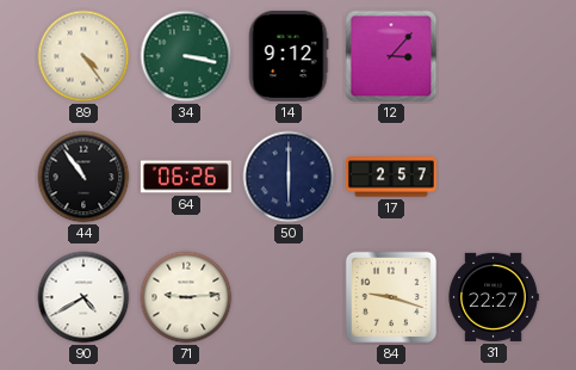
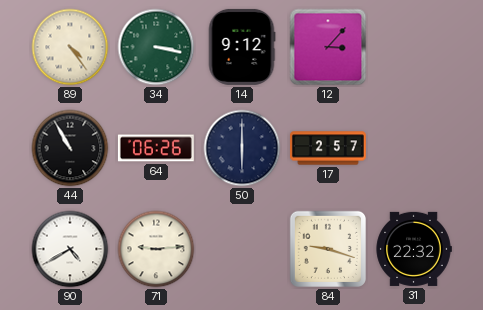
44: 10:54 -> 10:55
31: 22:27 -> 22:32
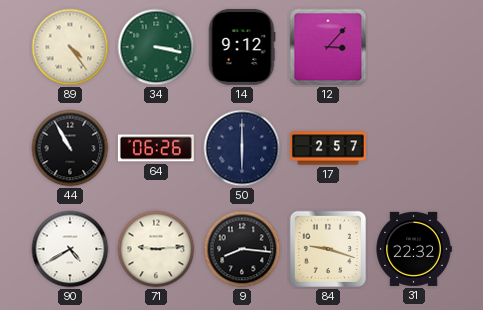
9: none -> 8:16
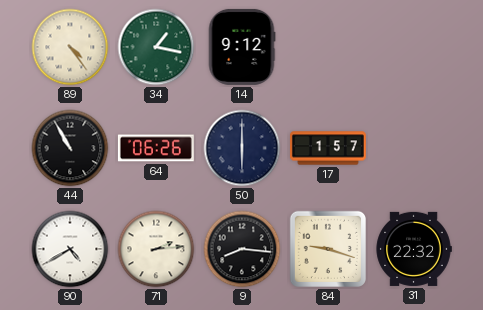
34: 3:17 -> 1:17
12: 3:07 -> none
17: 2:57 -> 1:57
71: 9:14 -> 2:14
